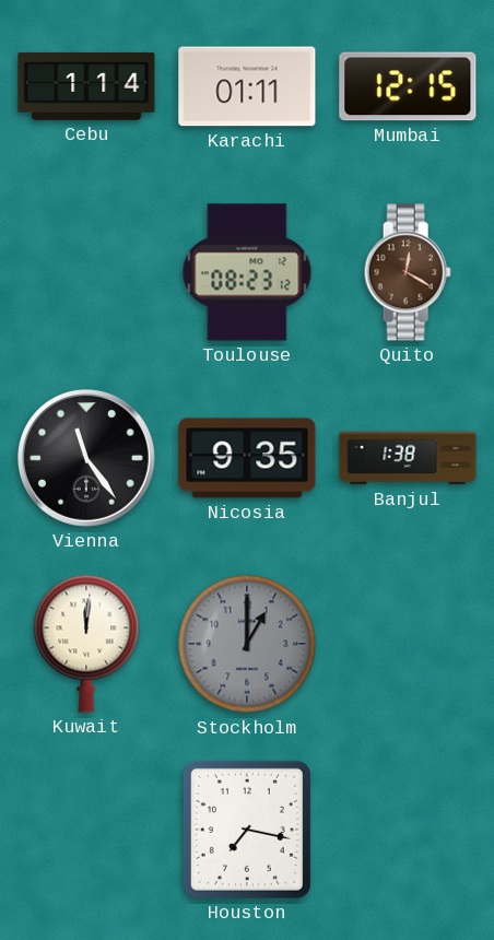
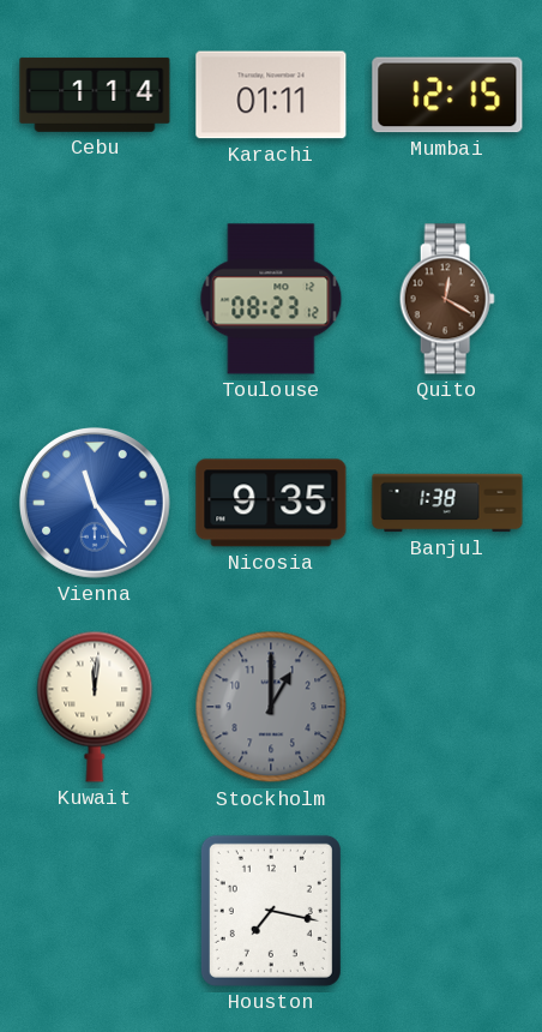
Vienna dial: black -> blue
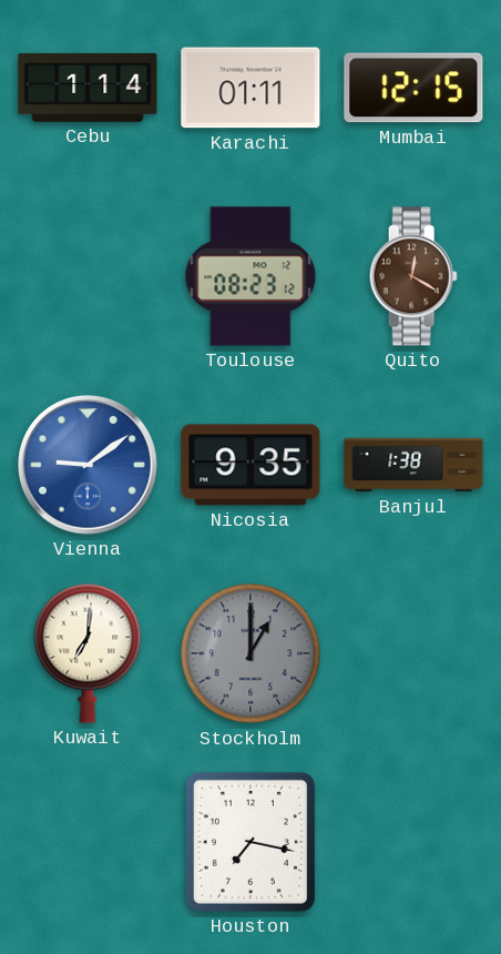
Vienna: 11:24 -> 9:09
Kuwait: 12:01 -> 7:01
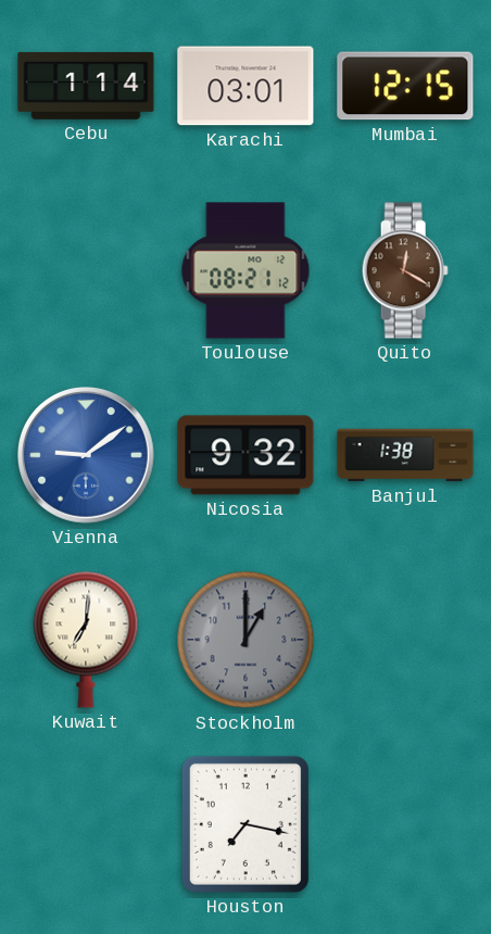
Karachi: 01:11 -> 03:01
Toulouse: 08:23 -> 08:21
Nicosia: 9:35 -> 9:32
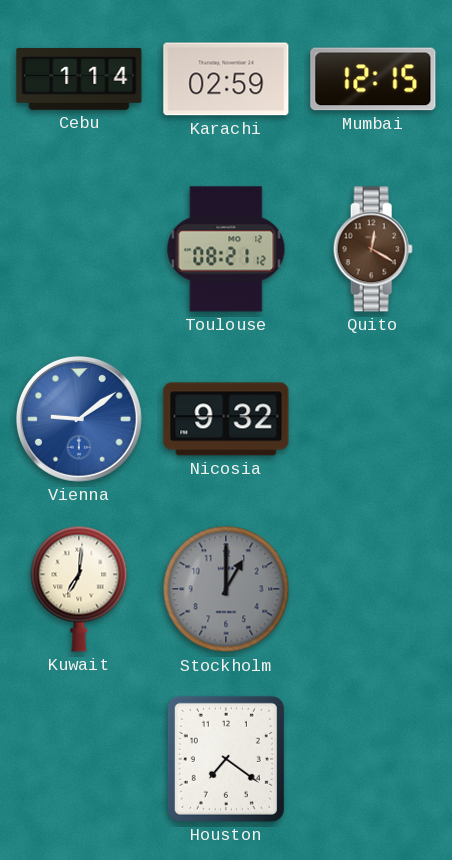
Karachi: 03:01 -> 02:59
Banjul: 1:38 -> none
Houston: 7:17 -> 7:21
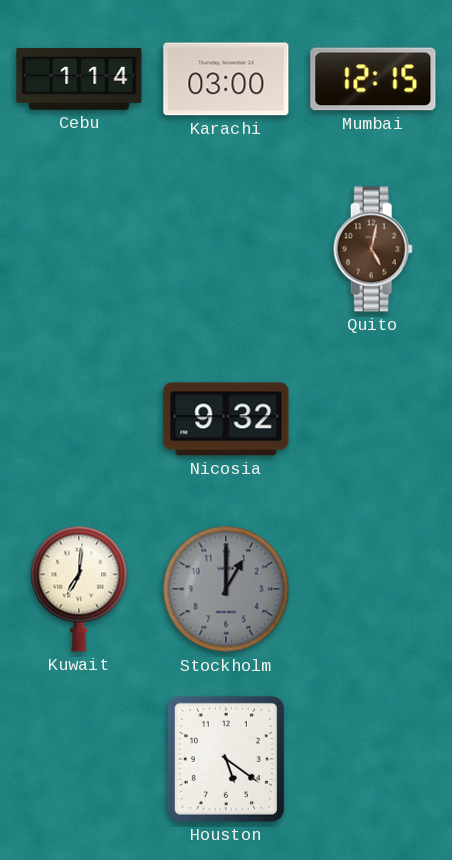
Karachi: 02:59 -> 03:00
Toulouse: 08:21 -> none
Quito: 12:20 -> 5:02
Vienna: 9:09 -> none
Houston: 7:21 -> 5:21
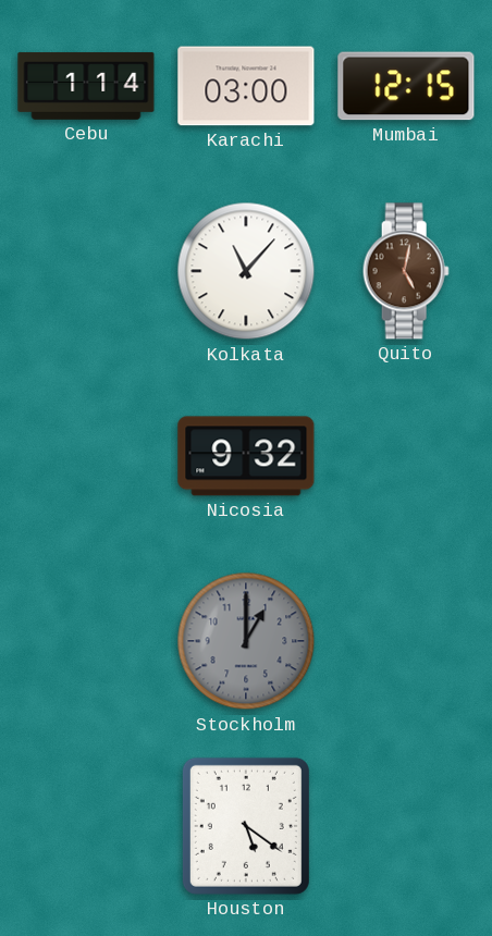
Kolkata: none -> 11:07
Kuwait: 7:01 -> none
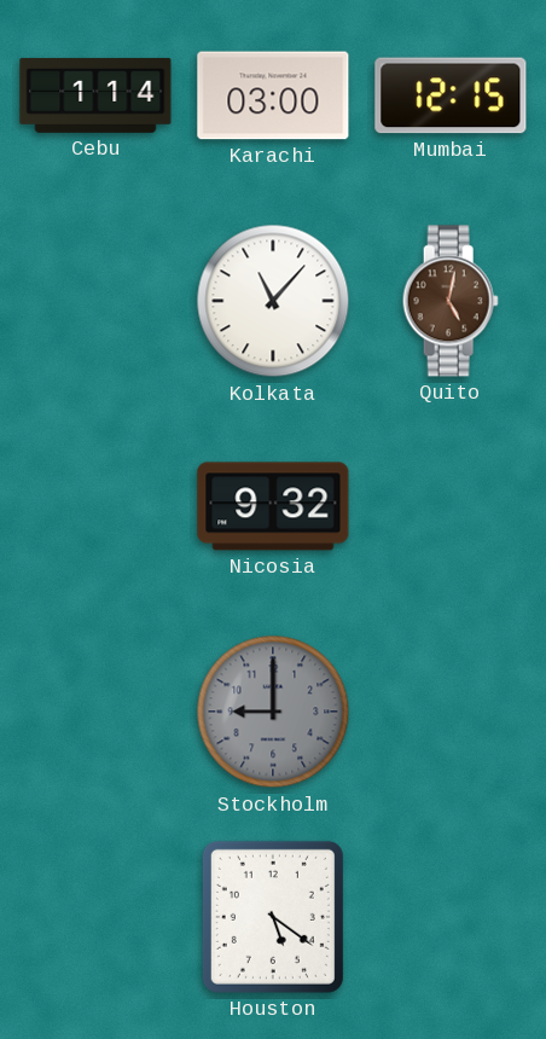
Stockholm: 1:00 -> 9:00
